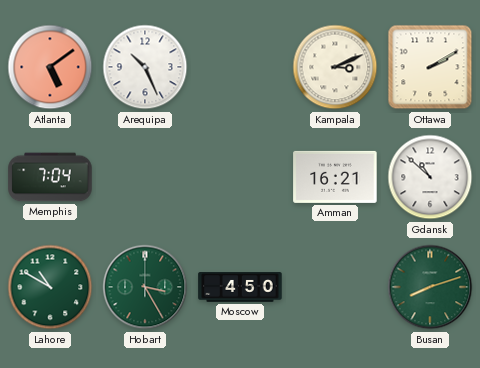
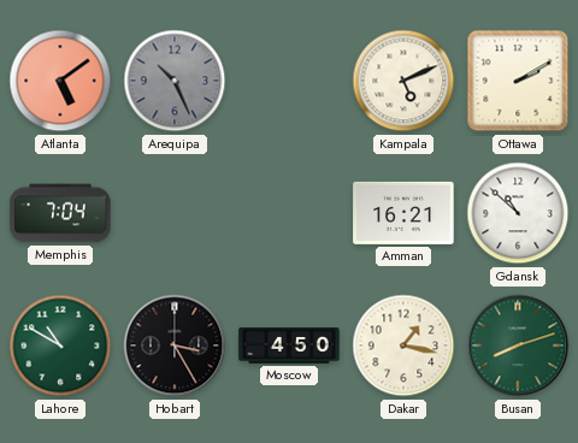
Arequipa dial: white -> grey
Kampala: 3:11 -> 5:11
Hobart dial: green -> black
Dakar: none -> 1:17
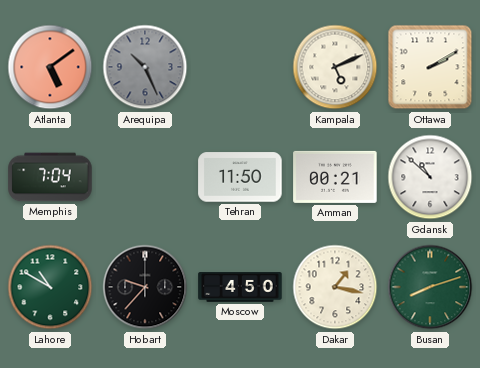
Tehran: none -> 11:50
Amman: 16:21 -> 00:21
Hobart: 3:25 -> 9:37
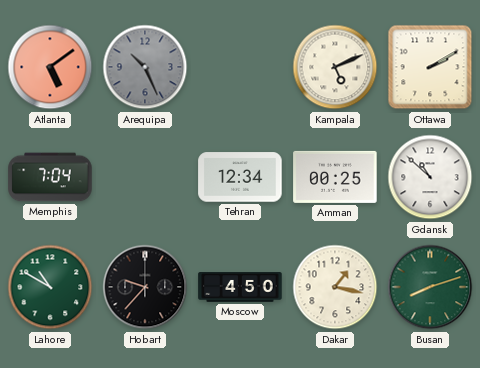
Tehran: 11:50 -> 12:34
Amman: 00:21 -> 00:25
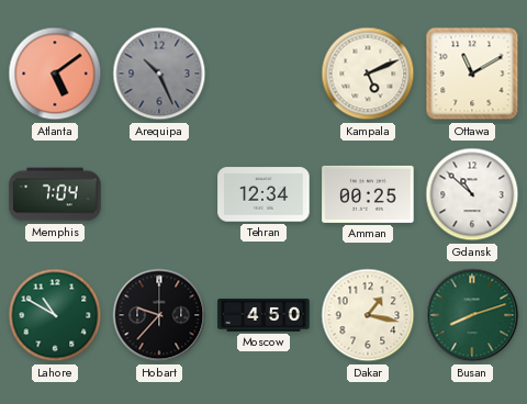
Ottawa: 2:10 -> 11:10
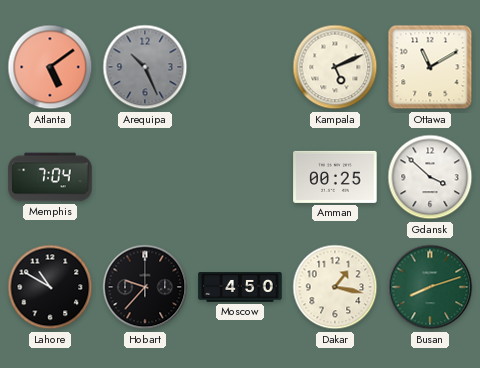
Tehran: 12:34 -> none
Gdansk: 10:52 -> 3:52
Lahore dial: green -> black
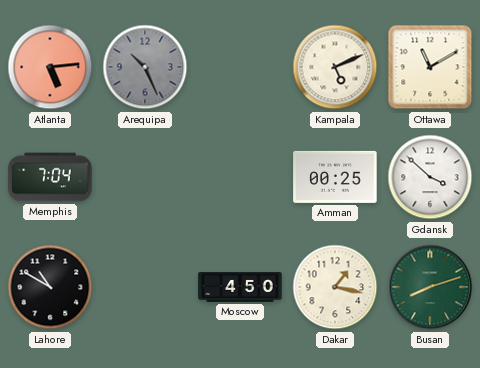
Atlanta: 5:09 -> 5:14
Hobart: 9:37 -> none
